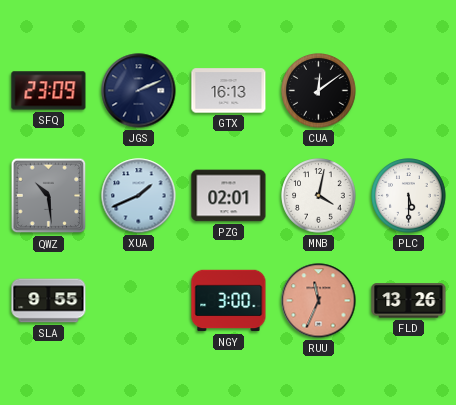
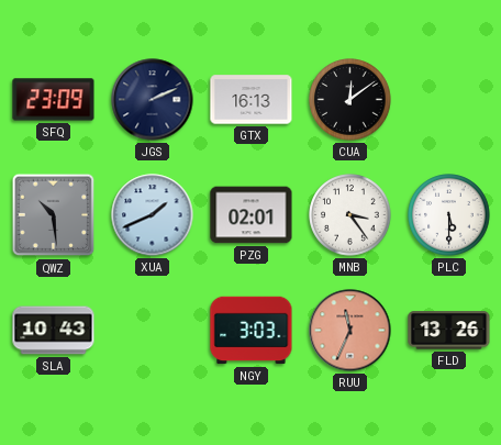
MNB: 4:02 -> 3:24
SLA: 9:55 -> 10:43
NGY: 3:00 -> 3:03
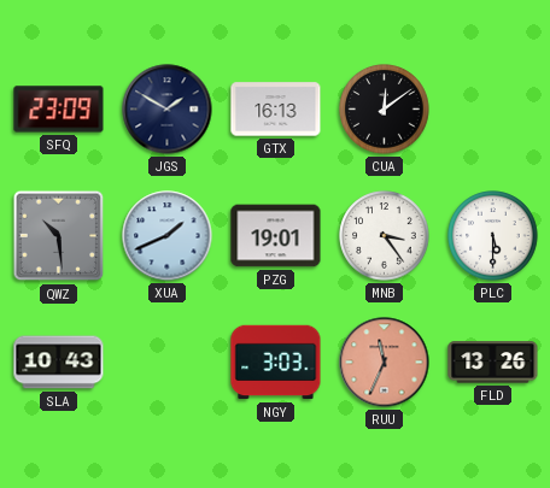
JGS: 2:11 -> 1:50
PZG: 02:01 -> 19:01
